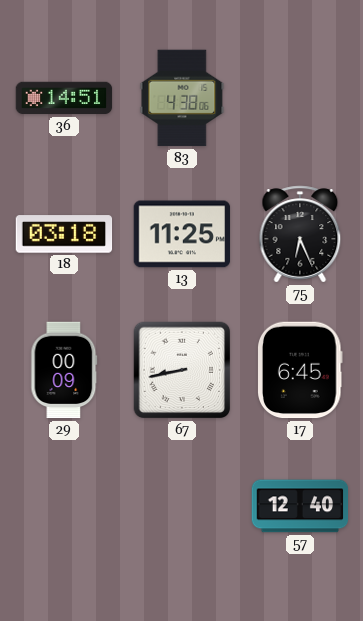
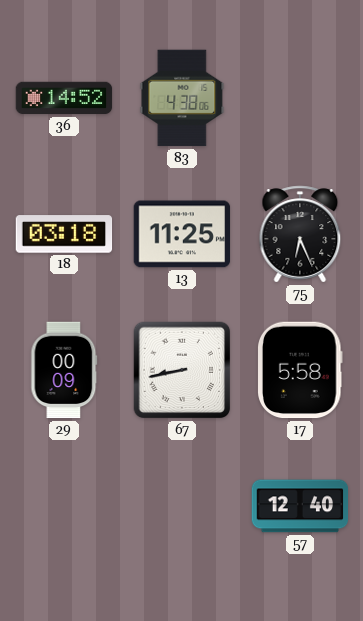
36: 14:51 -> 14:52
17: 6:45 -> 5:58
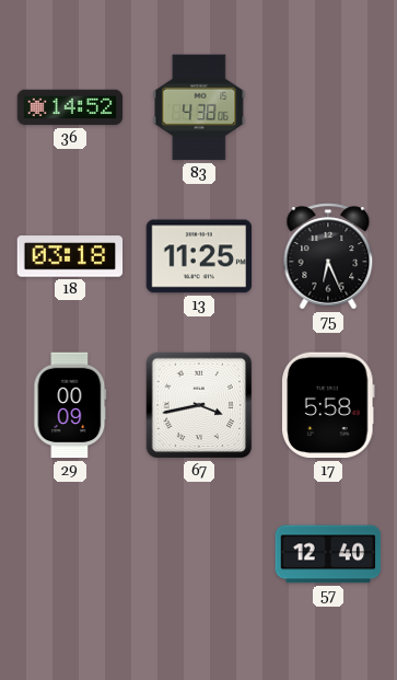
67: 8:43 -> 3:43
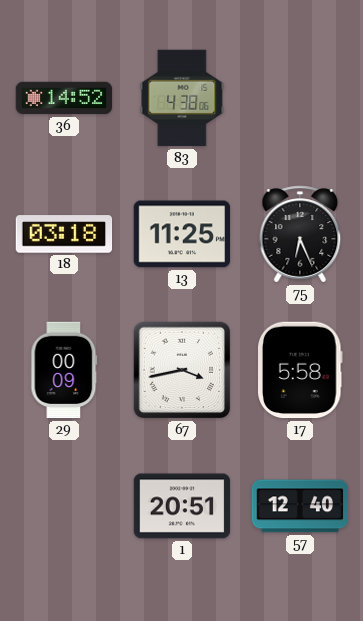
1: none -> 20:51
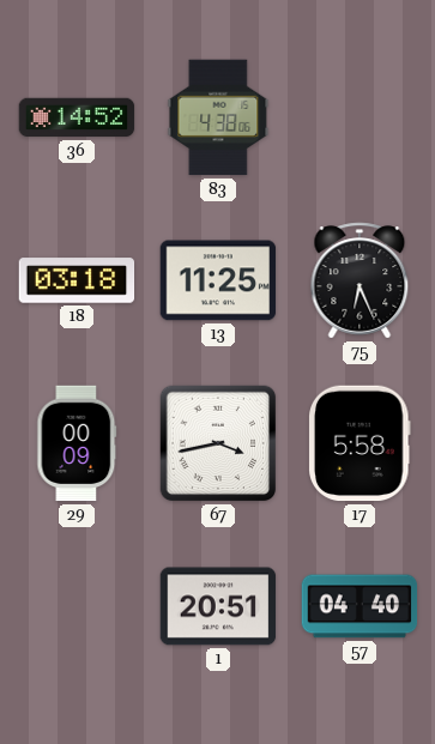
57: 12:40 -> 04:40
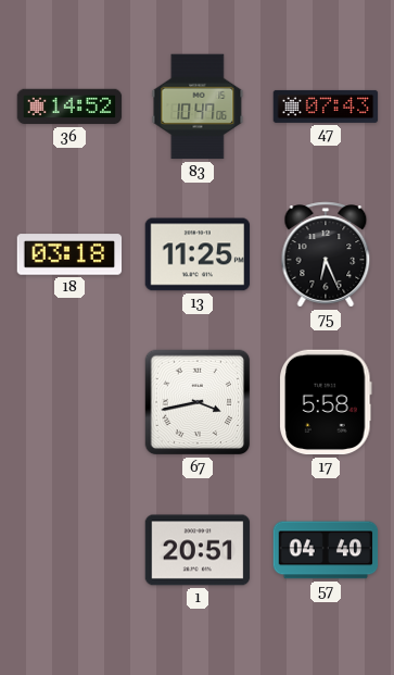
83: 4:38 -> 10:47
47: none -> 07:43
29: 00:09 -> none
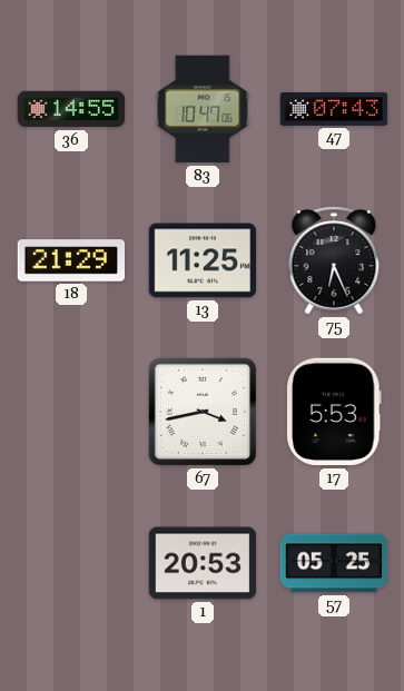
36: 14:52 -> 14:55
18: 03:18 -> 21:29
17: 5:58 -> 5:53
1: 20:51 -> 20:53
57: 04:40 -> 05:25
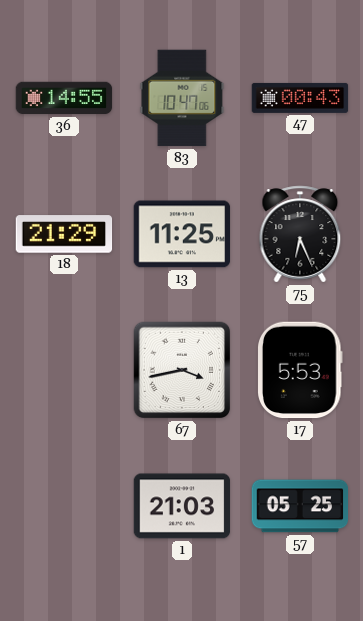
47: 07:43 -> 00:43
1: 20:53 -> 21:03
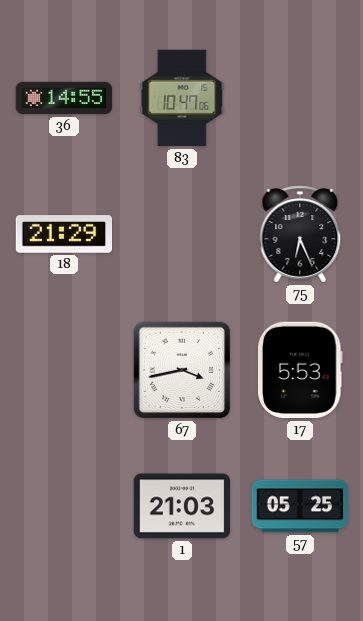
47: 00:43 -> none
13: 11:25 -> none
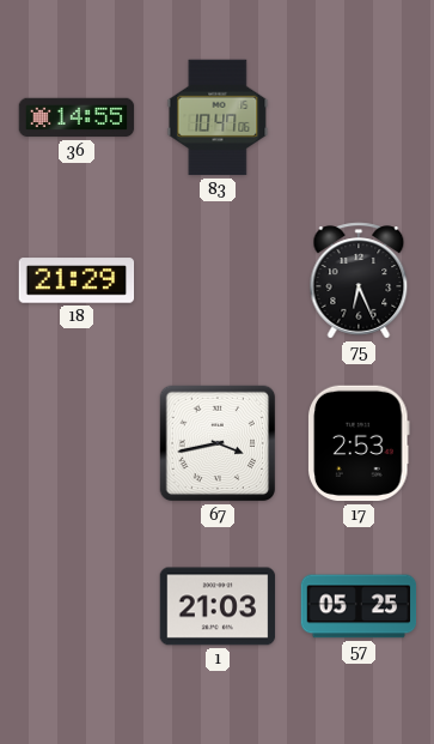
17: 5:53 -> 2:53
